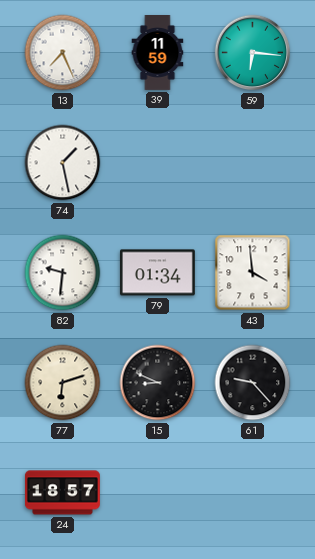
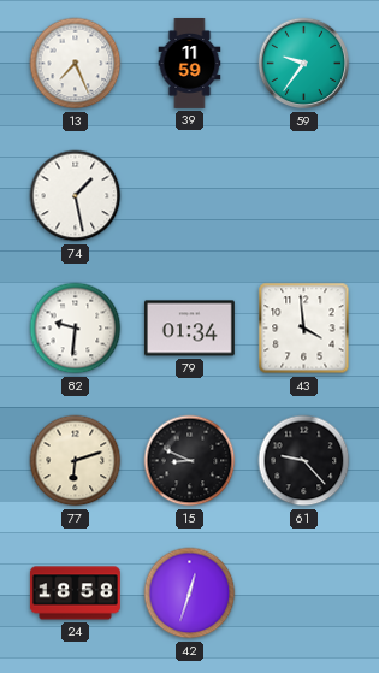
59: 6:16 -> 9:36
24: 18:57 -> 18:58
42: none -> 12:33
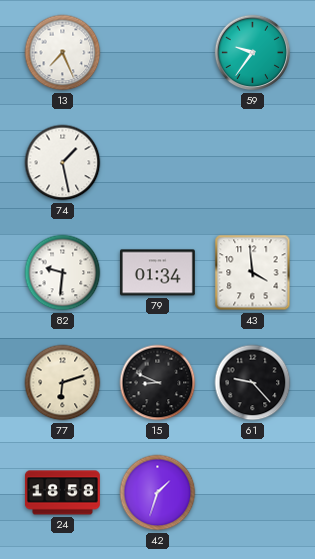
39: 11:59 -> none
42: 12:33 -> 1:33
